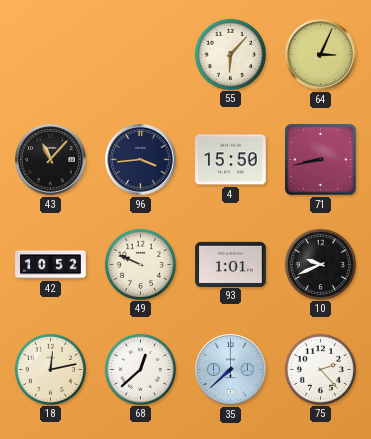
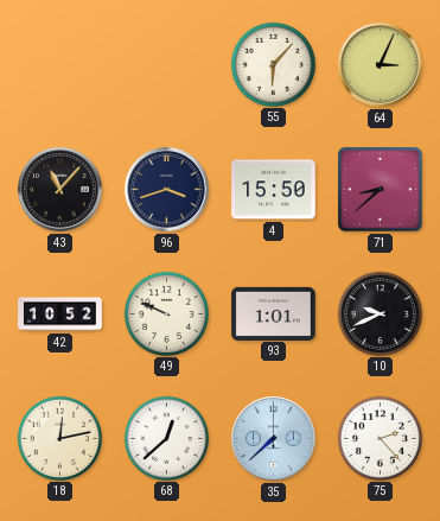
96: 3:44 -> 3:42
71: 8:43 -> 8:38
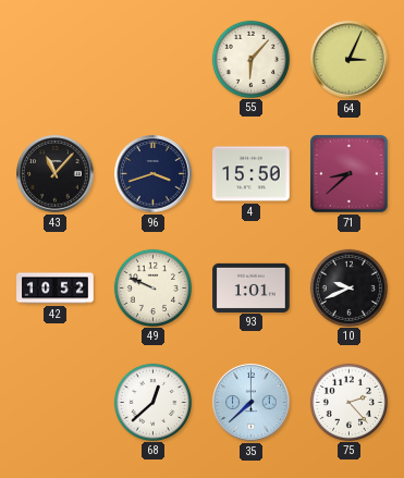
18: 12:13 -> none
